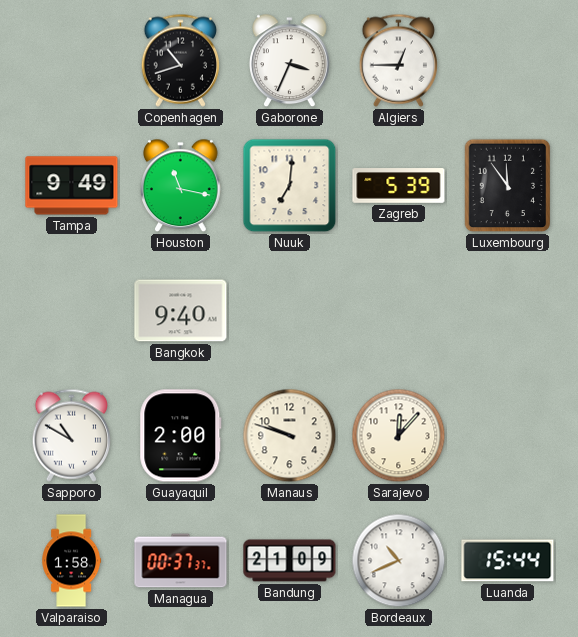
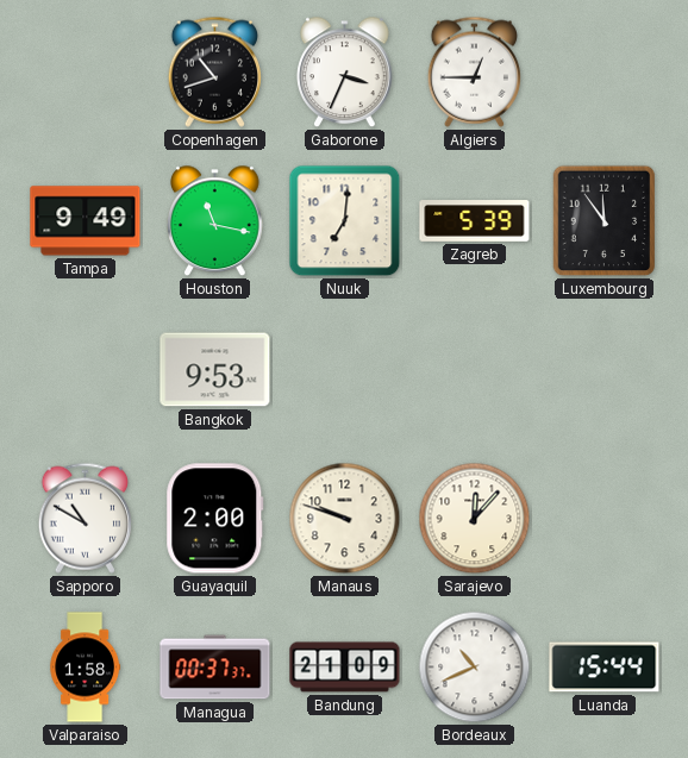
Bangkok: 9:40 -> 9:53
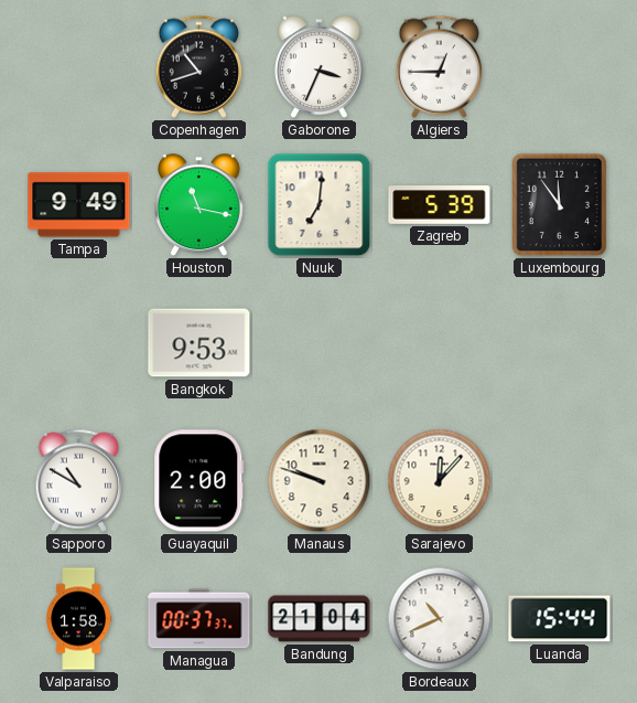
Bandung: 21:09 -> 21:04
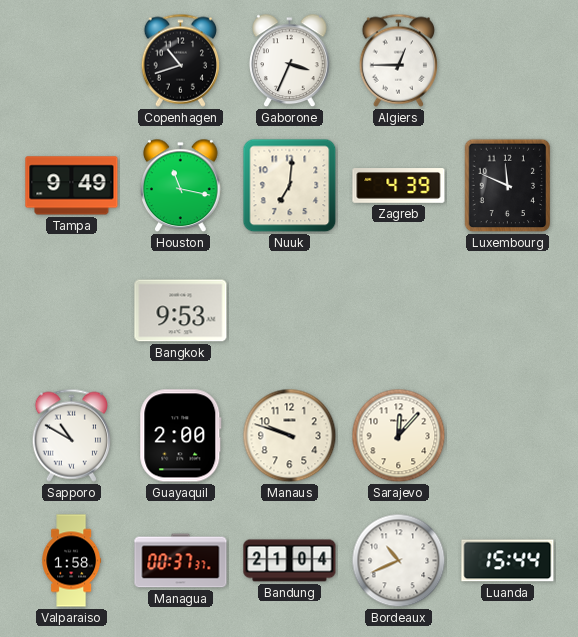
Zagreb: 5:39 -> 4:39
Luxembourg: 11:54 -> 11:49
